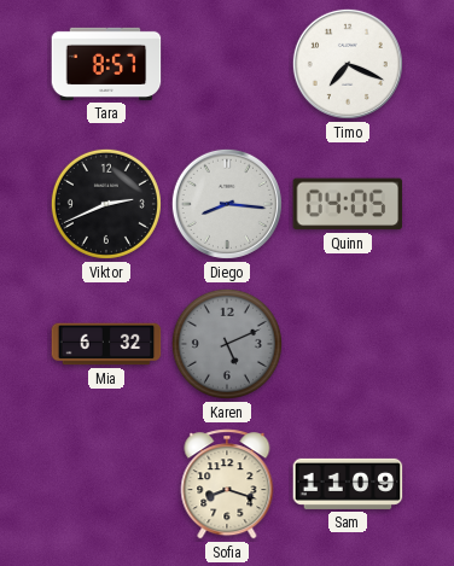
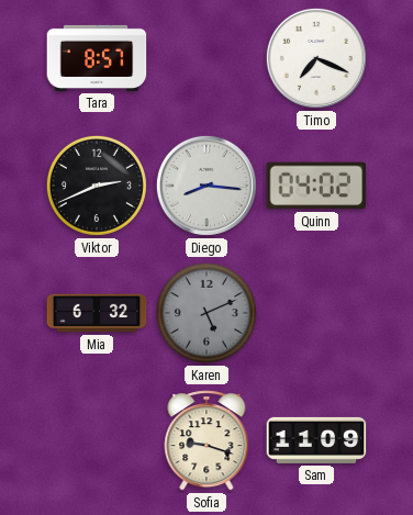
Quinn: 04:05 -> 04:02
Sofia: 8:18 -> 9:18
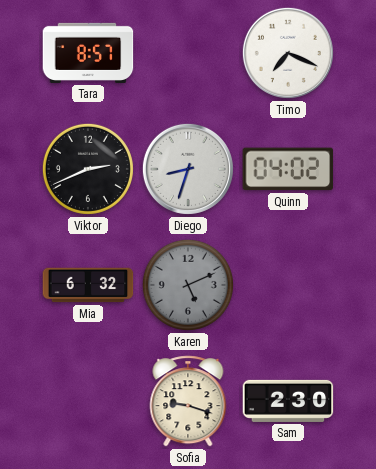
Diego: 8:16 -> 8:33
Sam: 11:09 -> 2:30
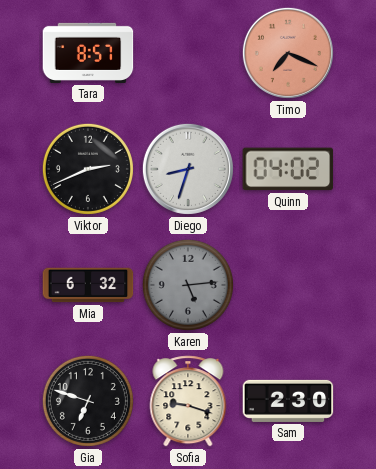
Timo dial: white -> salmon
Karen: 5:11 -> 5:14
Gia: none -> 6:48
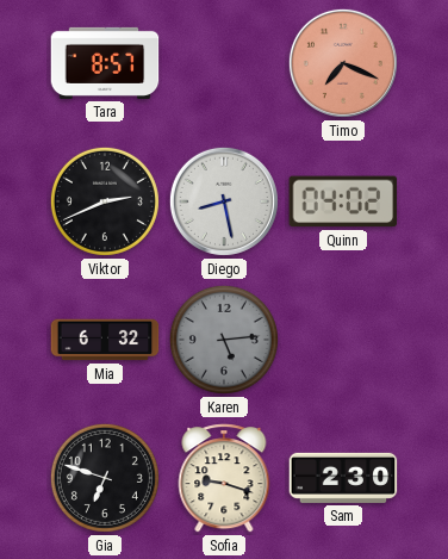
Diego: 8:33 -> 8:28
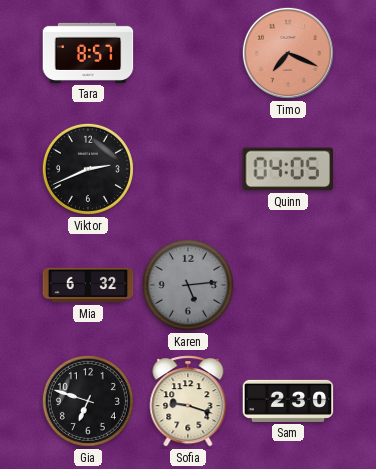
Diego: 8:28 -> none
Quinn: 04:02 -> 04:05
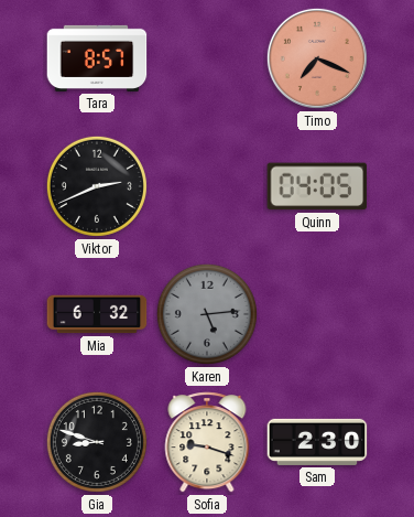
Gia: 6:48 -> 8:48
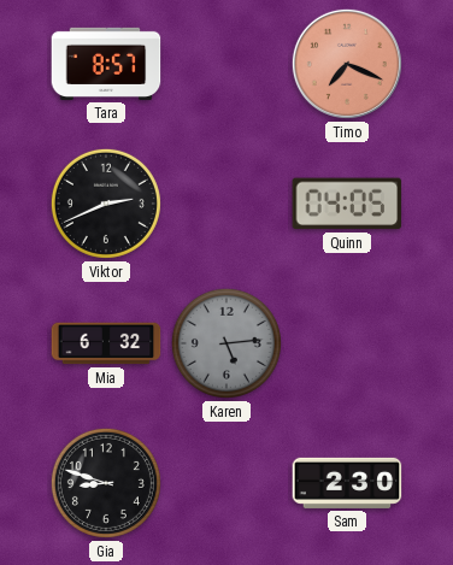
Sofia: 9:18 -> none
